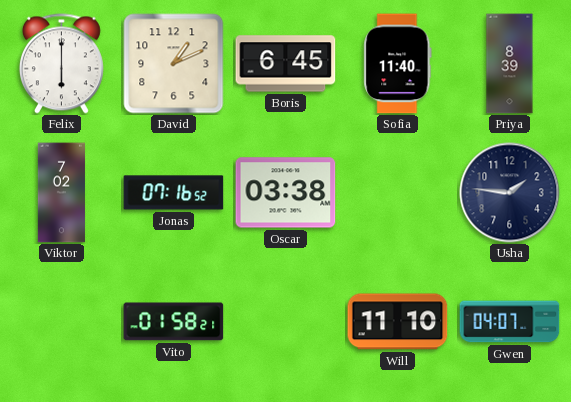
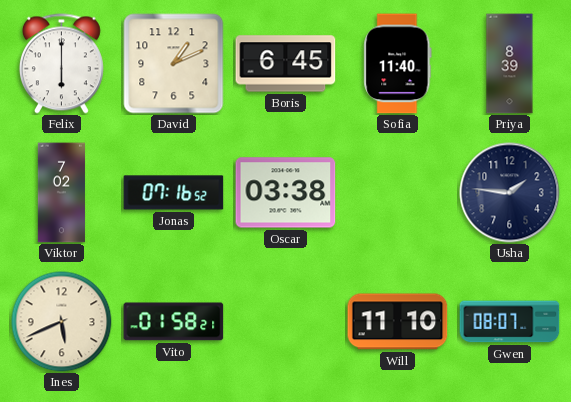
Ines: none -> 5:41
Gwen: 04:07 -> 08:07
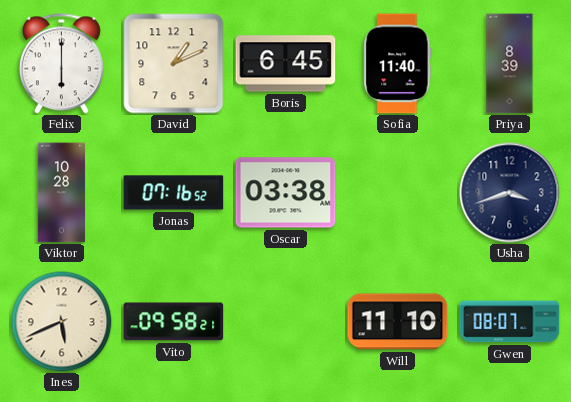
Viktor: 7:02 -> 10:28
Usha: 1:46 -> 3:42
Vito: 01:58 -> 09:58
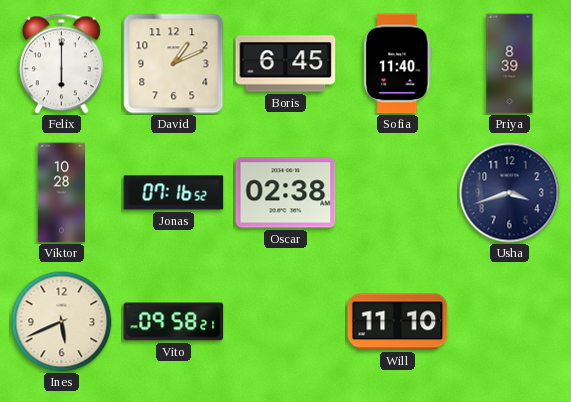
Oscar: 03:38 -> 02:38
Gwen: 08:07 -> none
